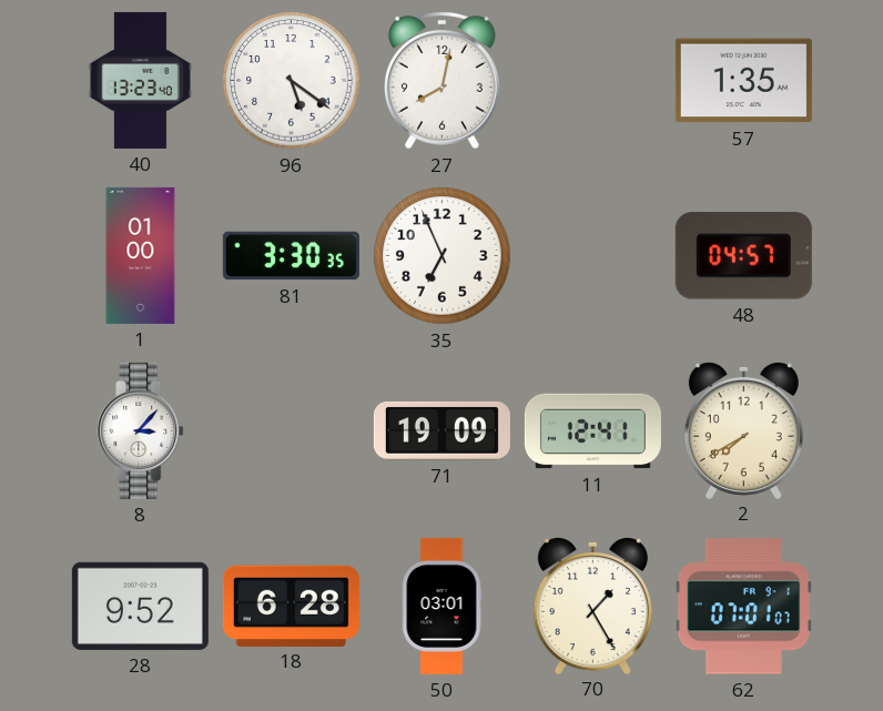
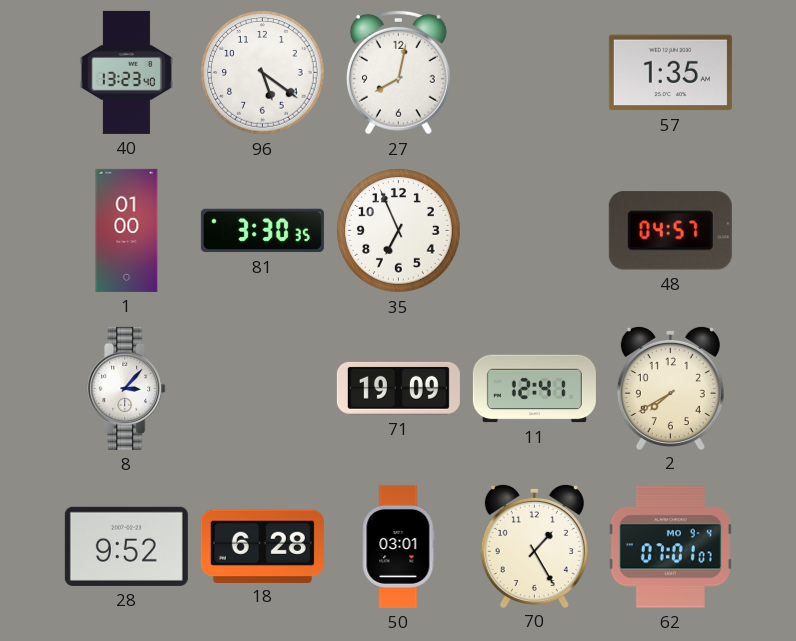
62 date: FR 9-1 -> MO 9-4
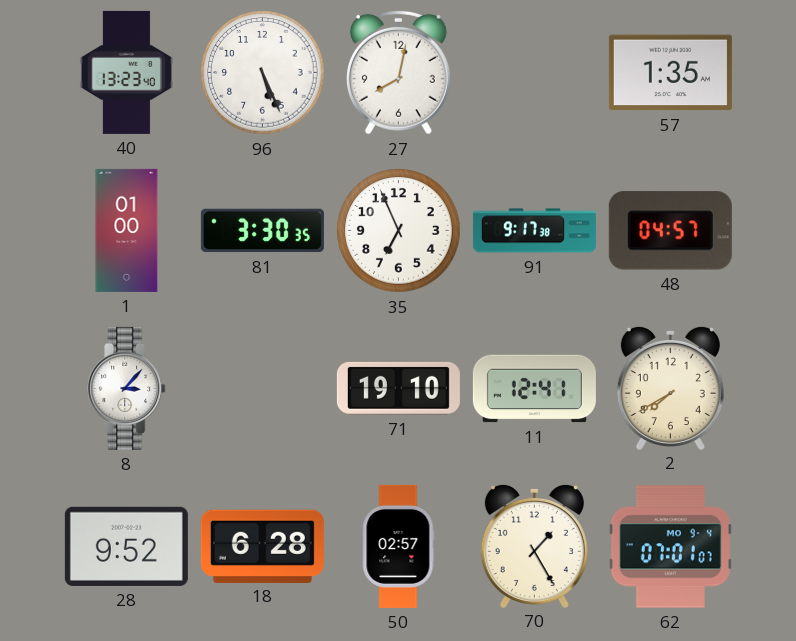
96: 5:21 -> 5:26
91: none -> 9:17
71: 19:09 -> 19:10
50: 03:01 -> 02:57
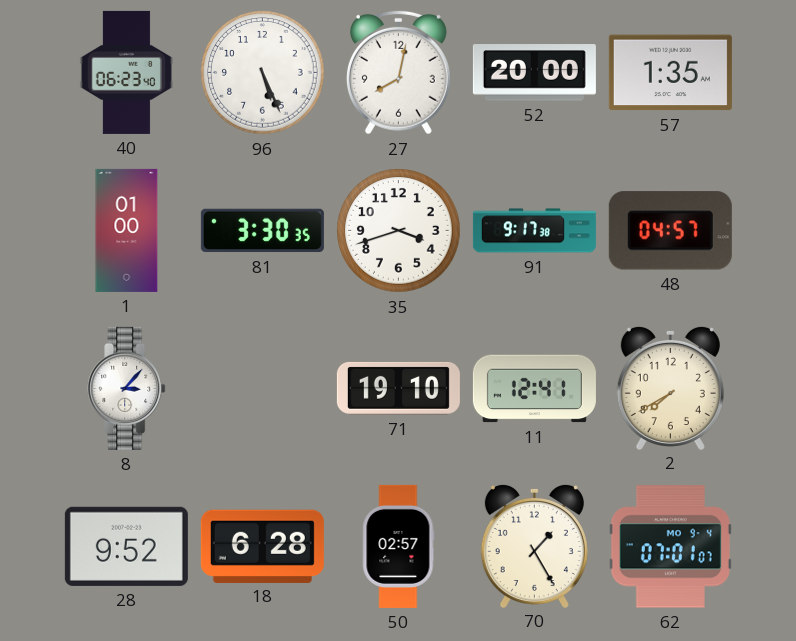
40: 13:23 -> 06:23
52: none -> 20:00
35: 6:56 -> 3:42
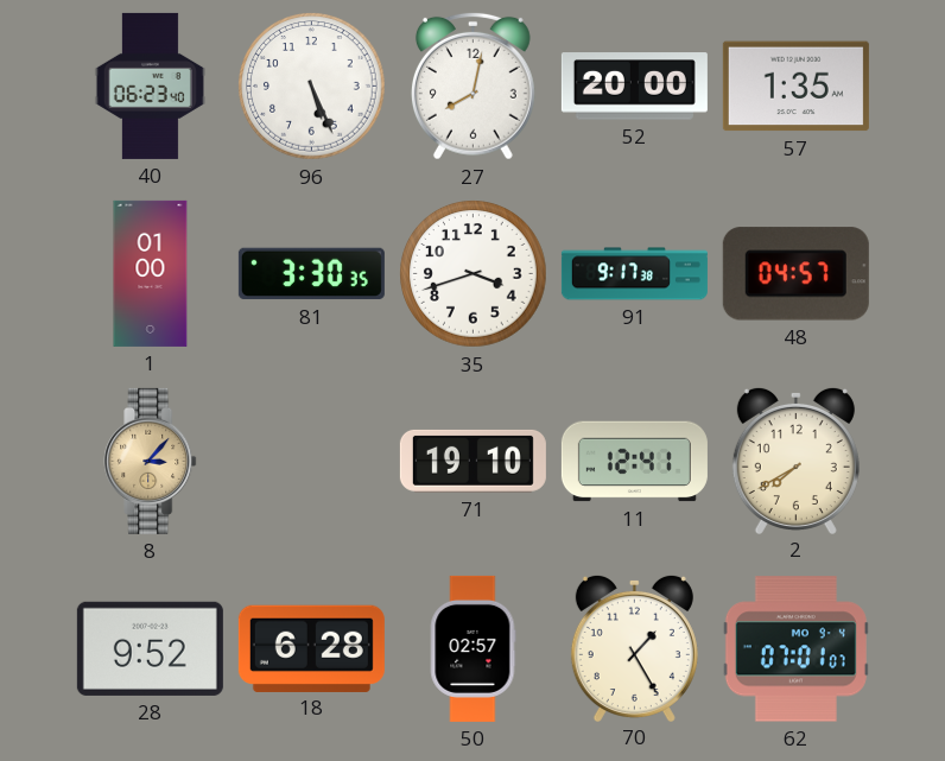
8 dial: white -> champagne
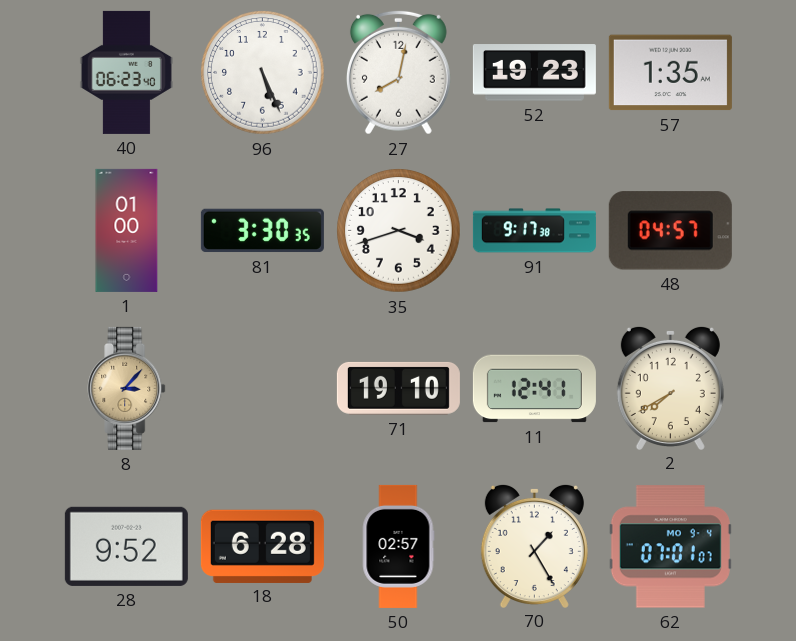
52: 20:00 -> 19:23
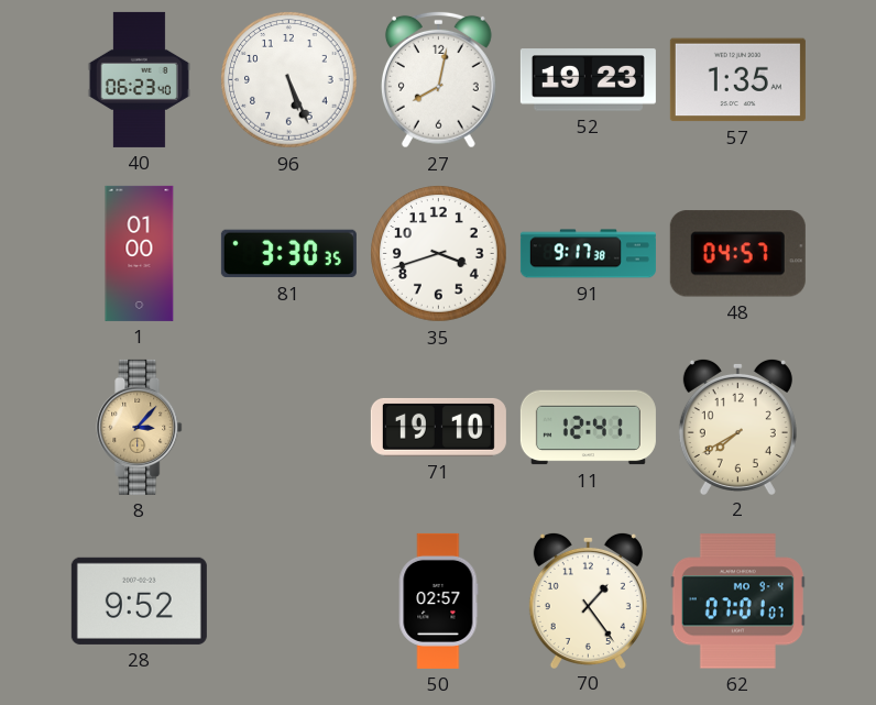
18: 6:28 -> none
70: 1:25 -> 1:24
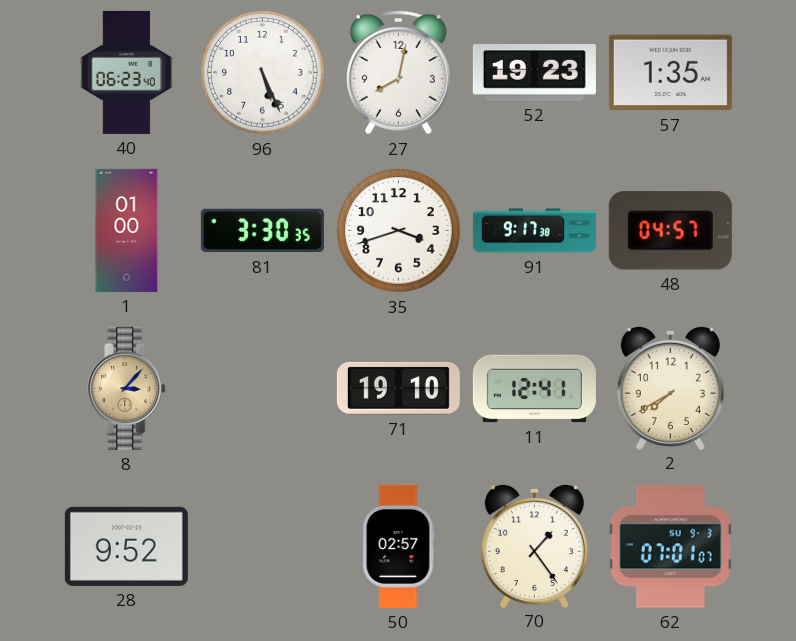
62 date: MO 9-4 -> SU 9-3
